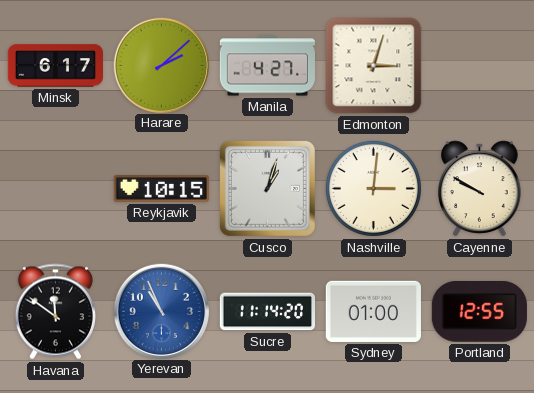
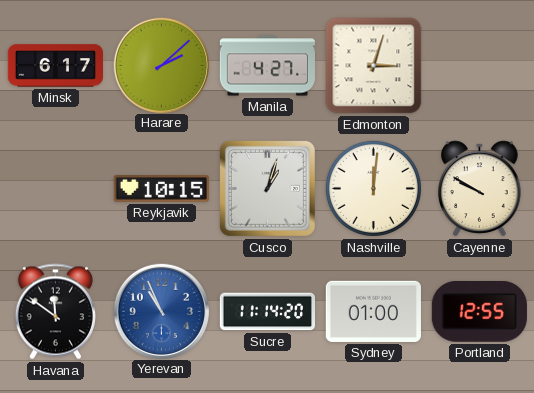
Nashville: 3:01 -> 12:01
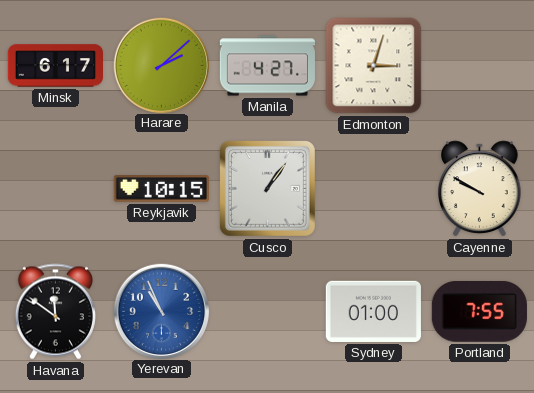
Cusco: 1:03 -> 1:06
Nashville: 12:01 -> none
Sucre: 11:14 -> none
Portland: 12:55 -> 7:55
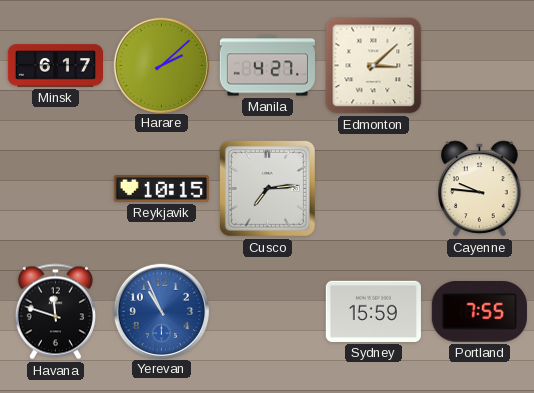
Edmonton: 3:03 -> 3:08
Cusco: 1:06 -> 7:14
Cayenne: 9:50 -> 9:46
Havana: 11:51 -> 11:48
Sydney: 01:00 -> 15:59
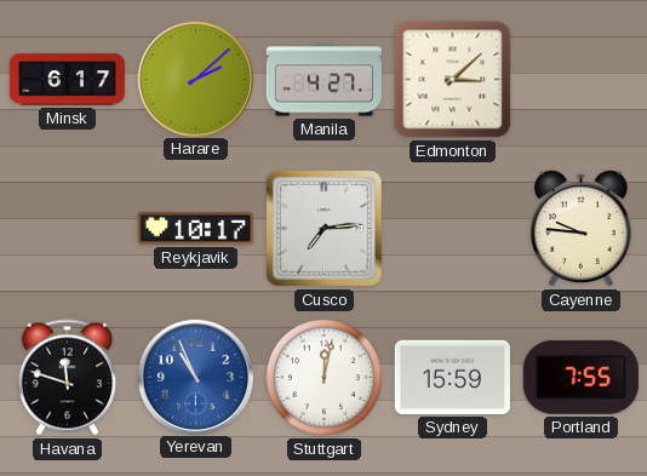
Reykjavik: 10:15 -> 10:17
Stuttgart: none -> 12:02
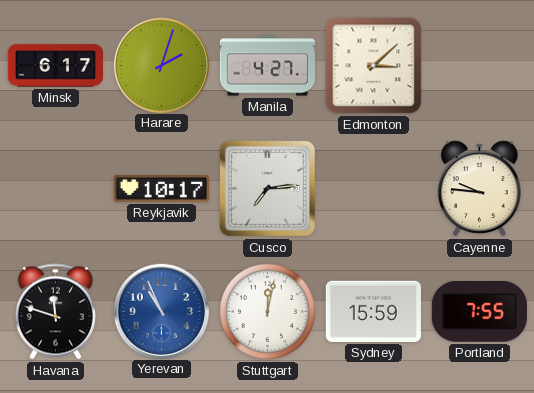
Harare: 2:08 -> 2:03
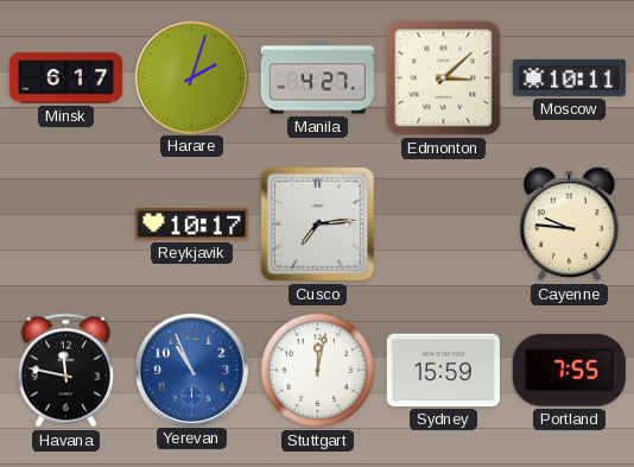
Moscow: none -> 10:11
Havana: 11:48 -> 11:47
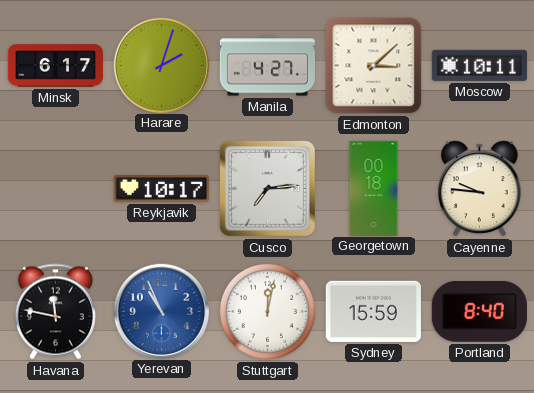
Georgetown: none -> 00:18
Portland: 7:55 -> 8:40
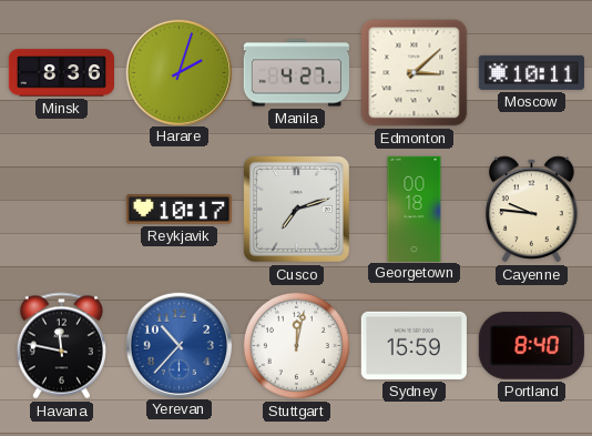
Minsk: 6:17 -> 8:36
Cusco: 7:14 -> 7:12
Yerevan: 10:56 -> 10:37
